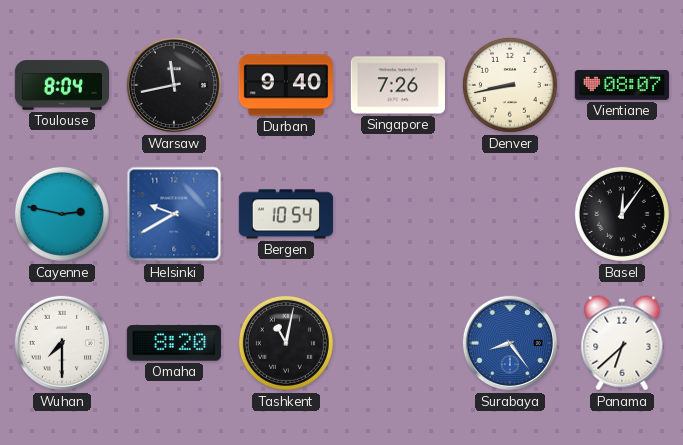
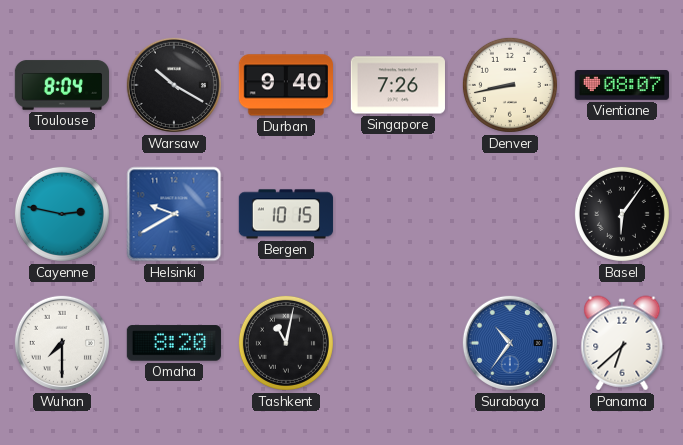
Warsaw: 11:43 -> 10:20
Bergen: 10:54 -> 10:15
Basel: 12:06 -> 6:06
Surabaya: 8:24 -> 10:36
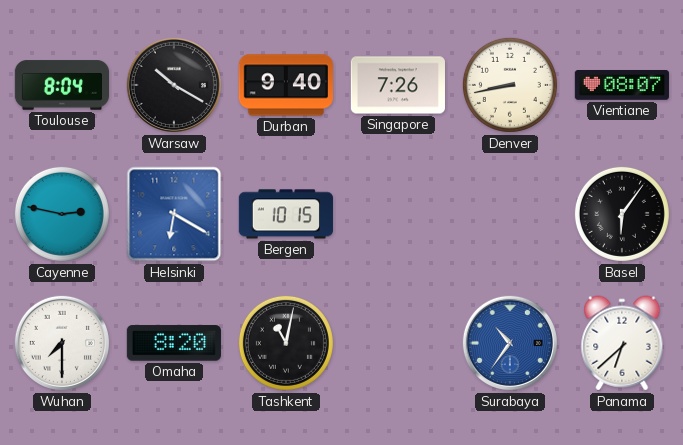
Helsinki: 9:40 -> 6:20
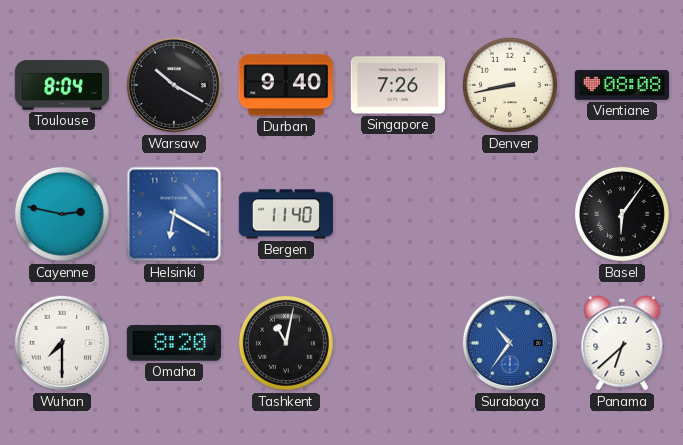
Vientiane: 08:07 -> 08:08
Bergen: 10:15 -> 11:40
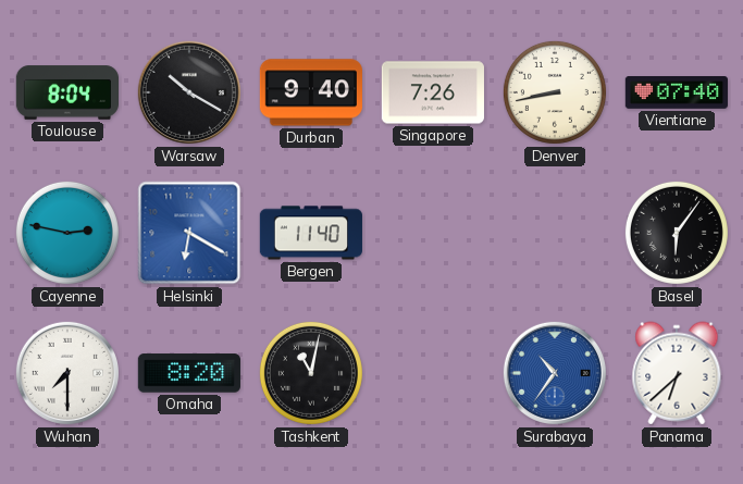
Vientiane: 08:08 -> 07:40
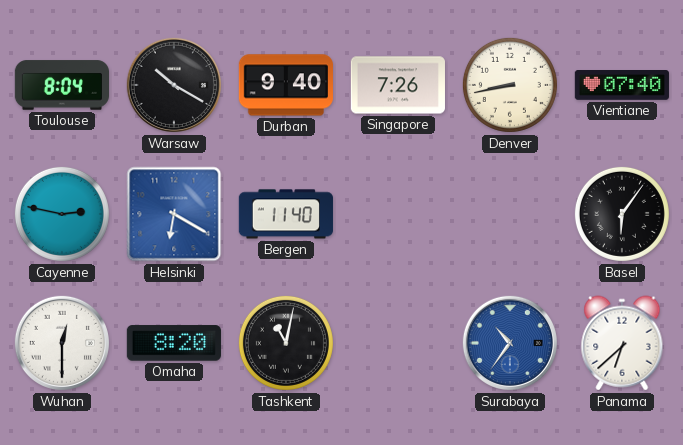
Wuhan: 7:30 -> 12:30
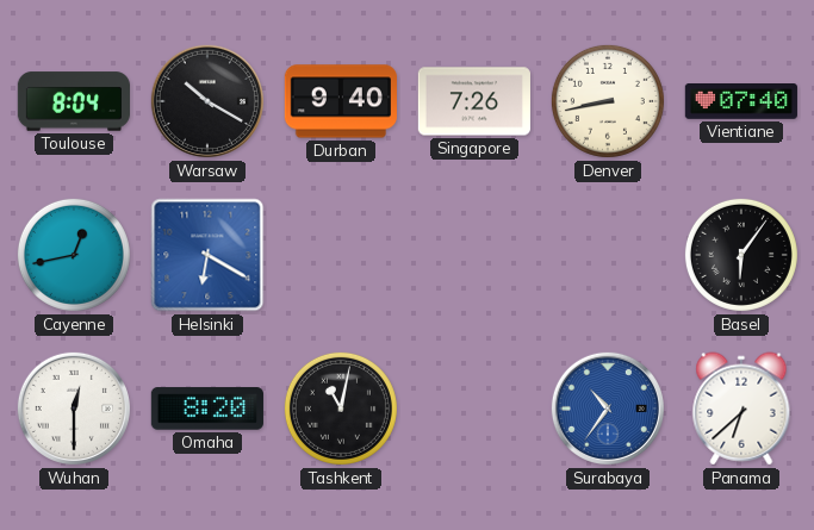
Cayenne: 2:47 -> 12:43
Bergen: 11:40 -> none
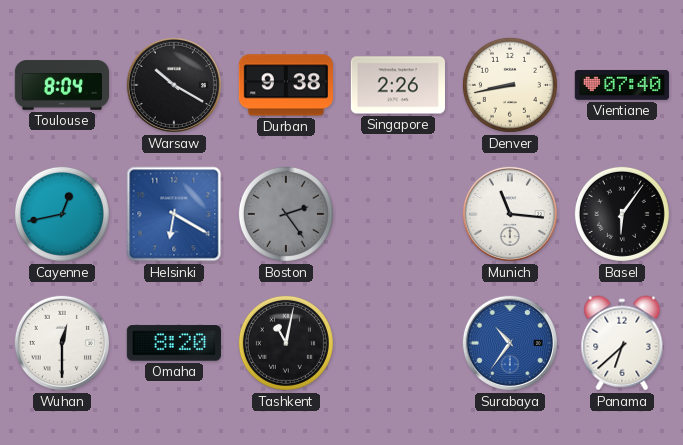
Durban: 9:40 -> 9:38
Singapore: 7:26 -> 2:26
Boston: none -> 2:24
Munich: none -> 11:16
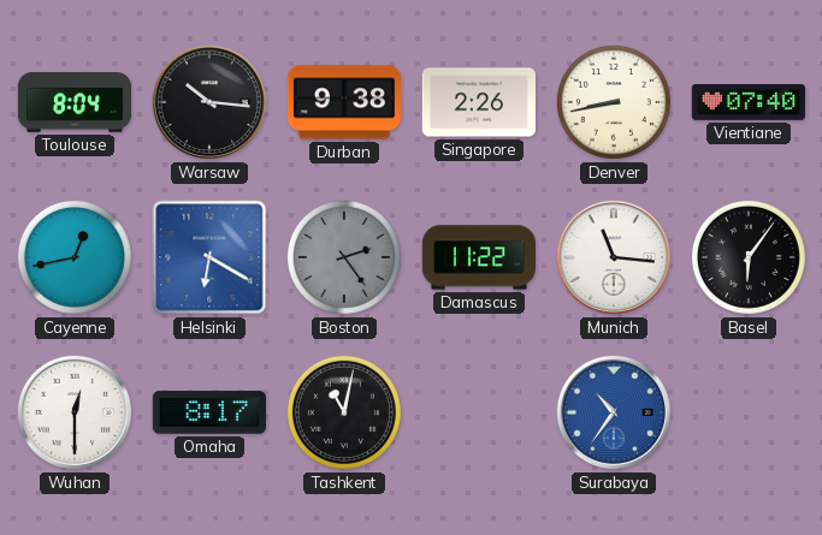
Warsaw: 10:20 -> 10:16
Damascus: none -> 11:22
Omaha: 8:20 -> 8:17
Panama: 6:38 -> none
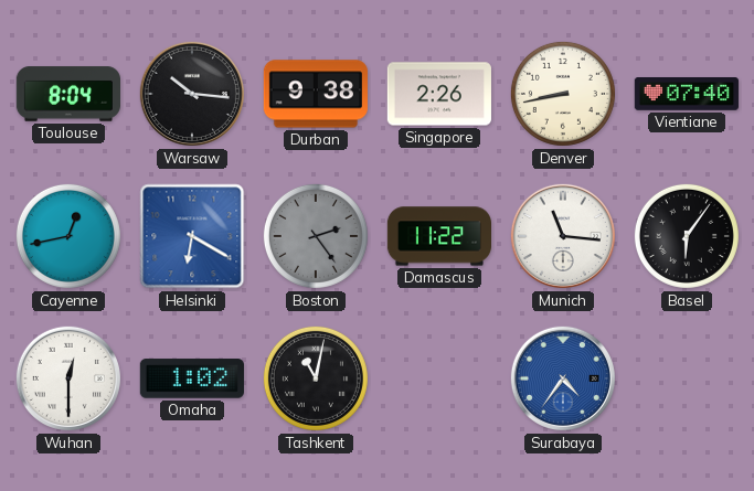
Omaha: 8:17 -> 1:02
Surabaya: 10:36 -> 4:36
